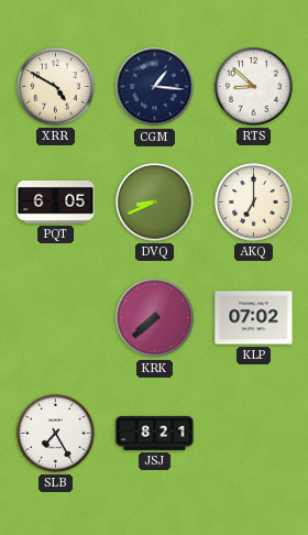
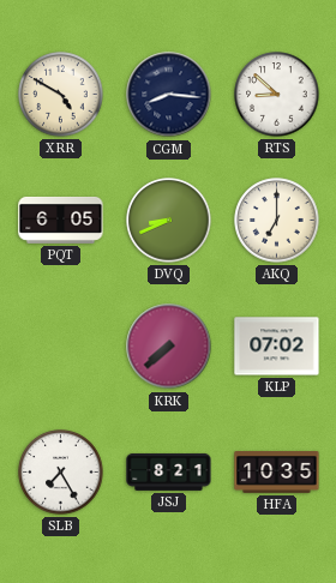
CGM: 1:16 -> 8:16
HFA: none -> 10:35
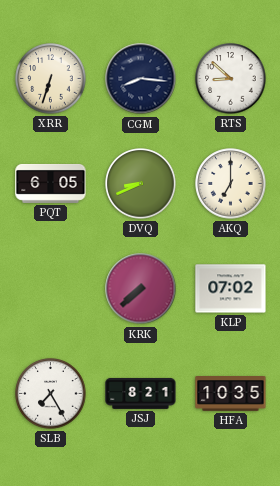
XRR: 4:50 -> 6:33
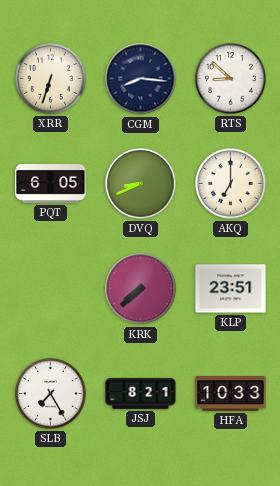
KLP: 07:02 -> 23:51
HFA: 10:35 -> 10:33
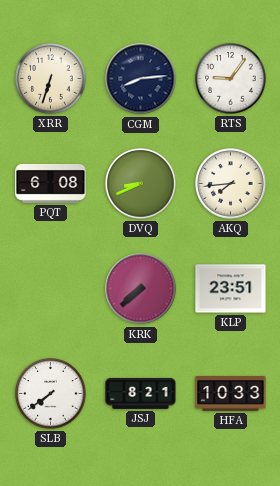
CGM: 8:16 -> 8:14
RTS: 8:52 -> 9:06
PQT: 6:05 -> 6:08
AKQ: 7:00 -> 7:44
SLB: 7:25 -> 7:39
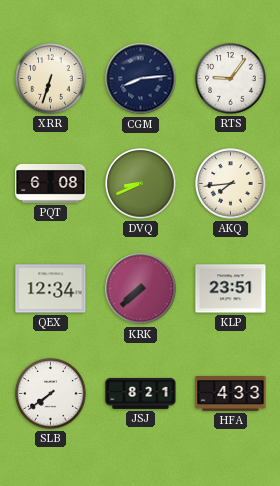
QEX: none -> 12:34
HFA: 10:33 -> 4:33
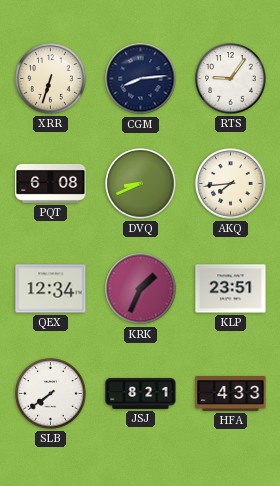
KRK: 7:38 -> 1:34
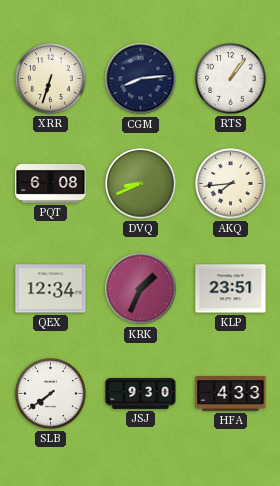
RTS: 9:06 -> 1:06
JSJ: 8:21 -> 9:30
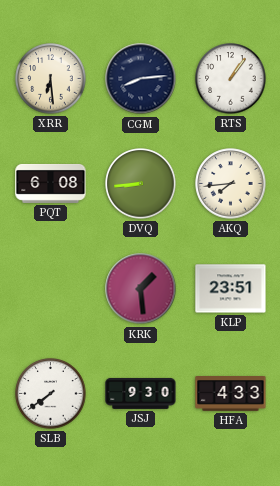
XRR: 6:33 -> 6:29
DVQ: 8:41 -> 8:44
QEX: 12:34 -> none
KRK: 1:34 -> 1:29
